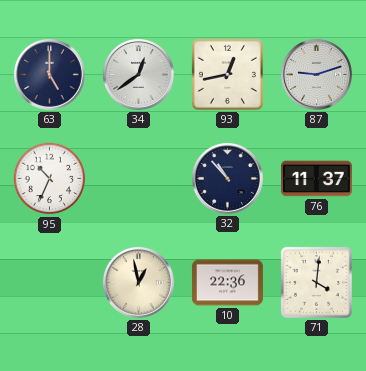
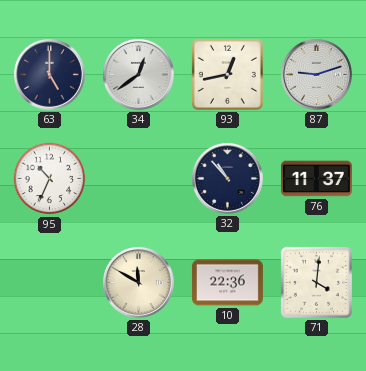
28: 12:58 -> 11:50
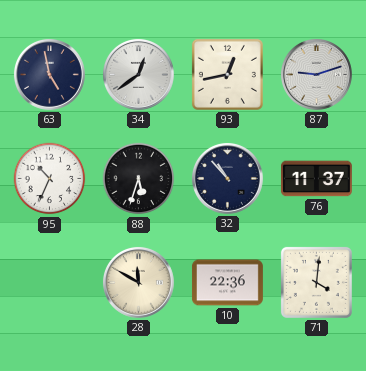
63: 5:00 -> 4:58
88: none -> 5:33
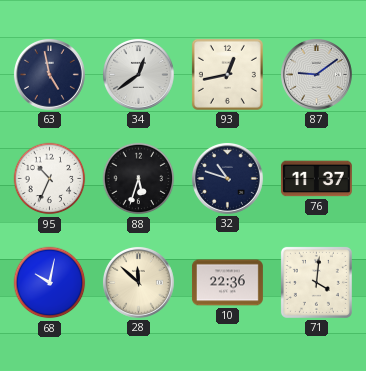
87: 9:12 -> 9:09
32: 10:53 -> 10:48
68: none -> 10:02
28: 11:50 -> 11:52
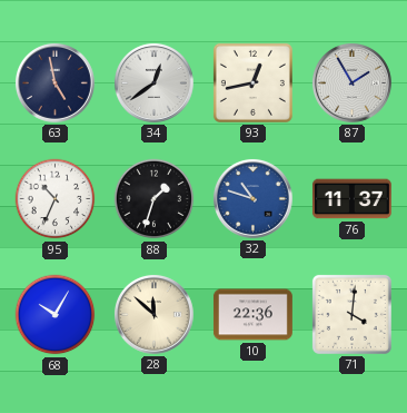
87: 9:09 -> 1:55
88: 5:33 -> 1:33
32 dial: navy -> blue
68: 10:02 -> 10:05
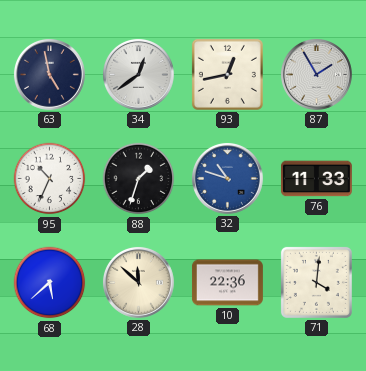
76: 11:37 -> 11:33
68: 10:05 -> 5:38
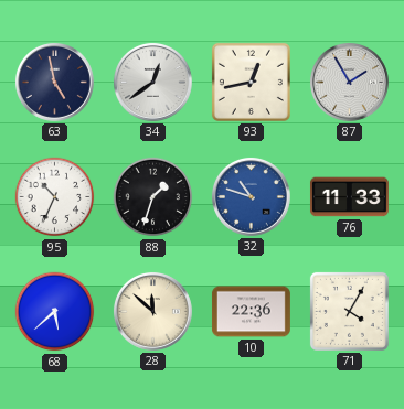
71: 4:01 -> 4:05
